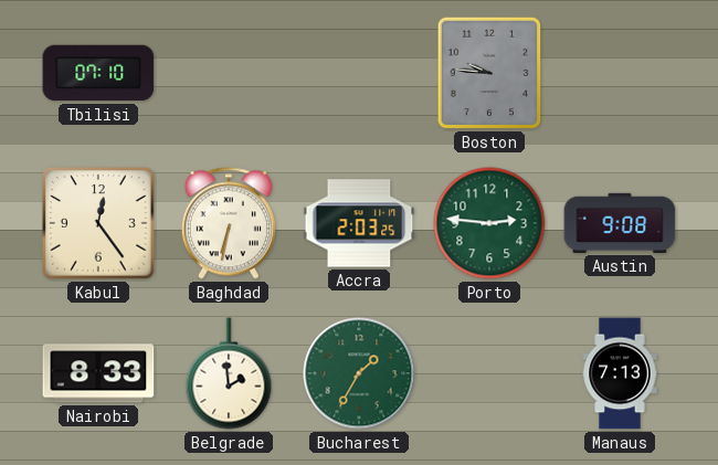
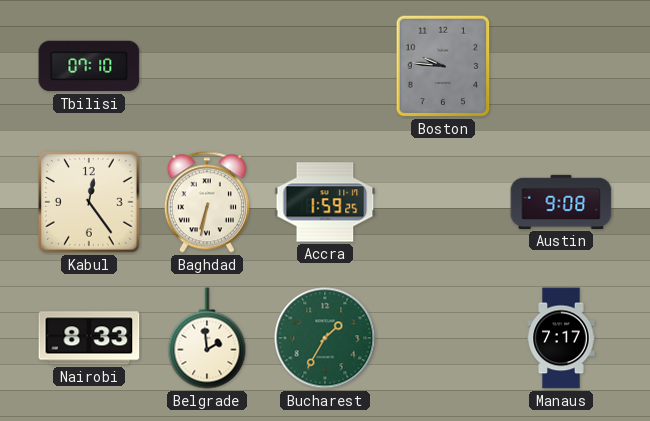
Accra: 2:03 -> 1:59
Porto: 2:46 -> none
Manaus: 7:13 -> 7:17
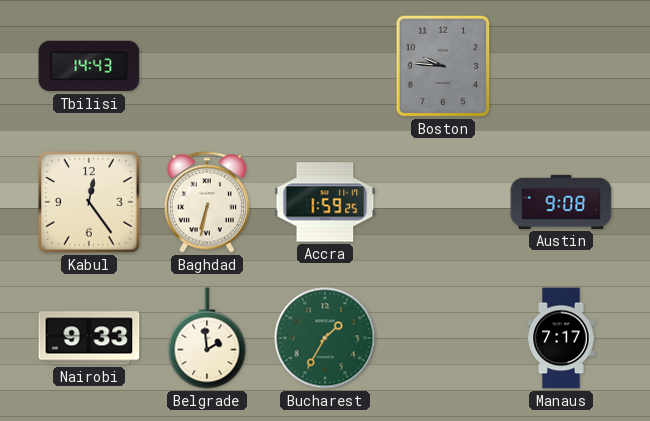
Tbilisi: 07:10 -> 14:43
Nairobi: 8:33 -> 9:33
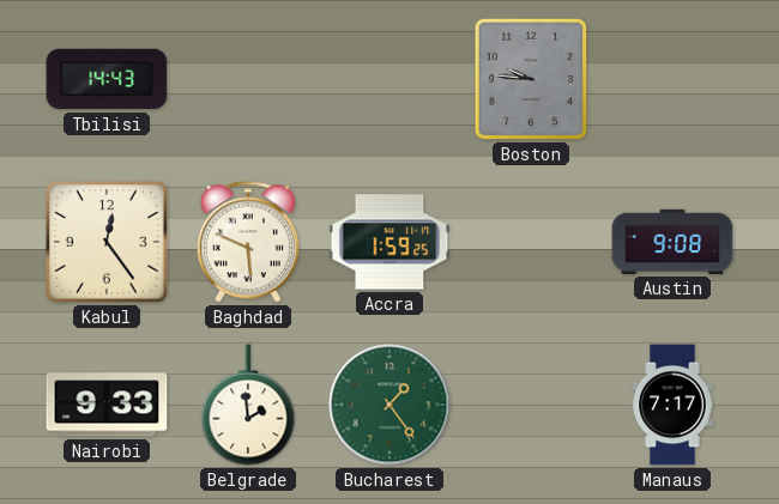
Baghdad: 6:32 -> 5:49
Bucharest: 1:35 -> 1:24
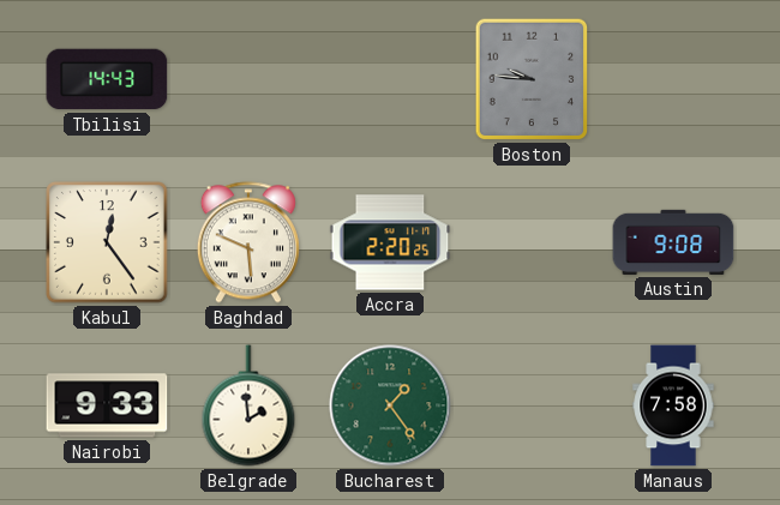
Accra: 1:59 -> 2:20
Manaus: 7:17 -> 7:58
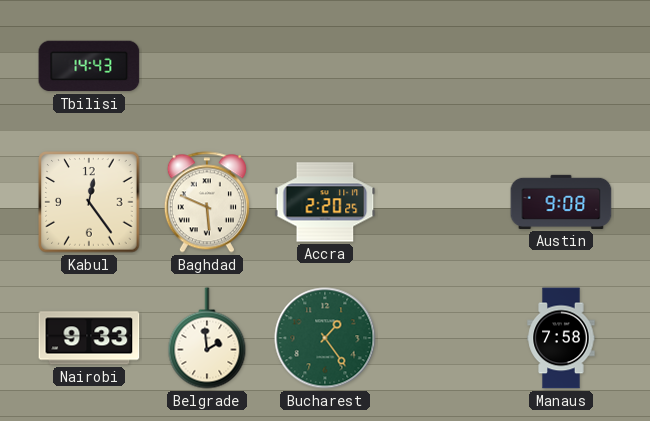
Boston: 9:46 -> none
